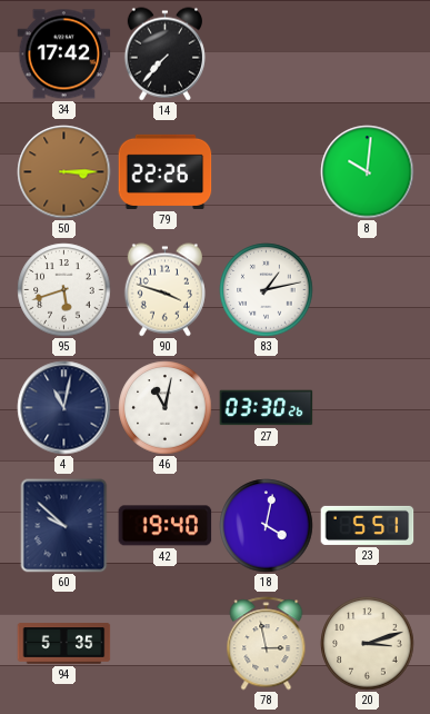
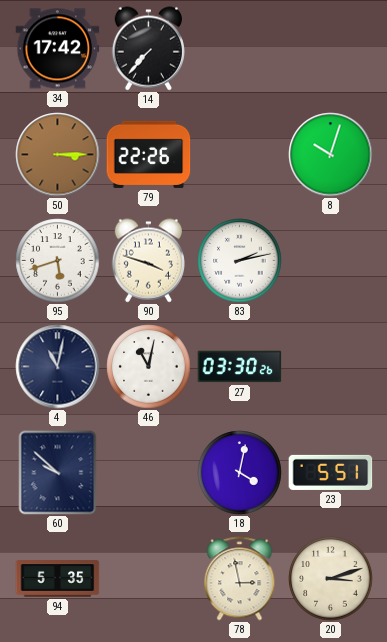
8: 10:01 -> 10:03
83: 1:13 -> 2:13
42: 19:40 -> none
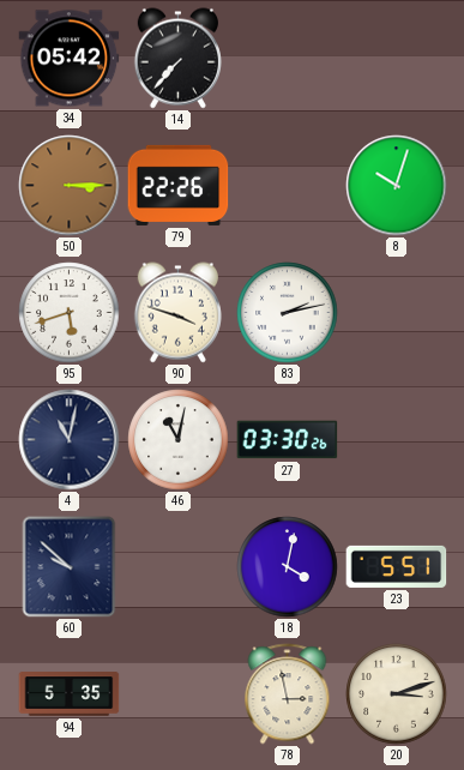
34: 17:42 -> 05:42
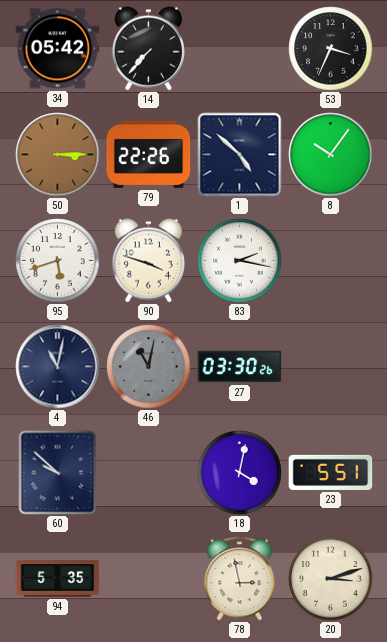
53: none -> 3:34
1: none -> 4:52
8: 10:03 -> 10:06
83: 2:13 -> 2:17
46 dial: white -> grey
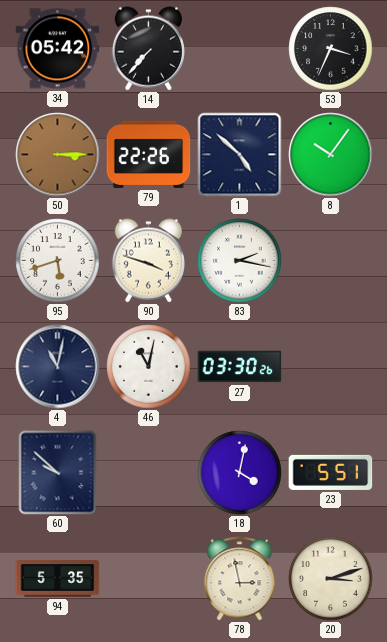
46 dial: grey -> white
